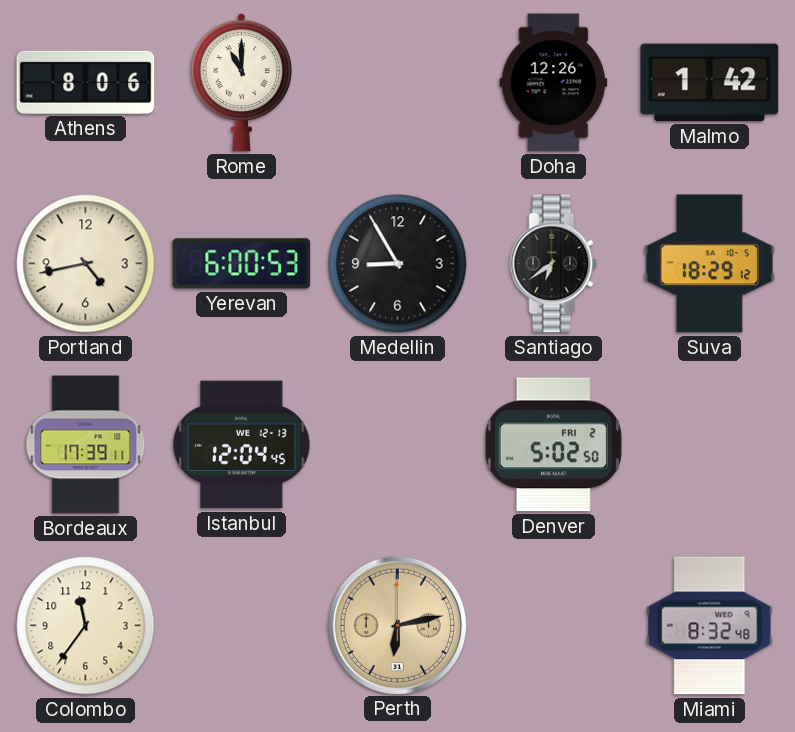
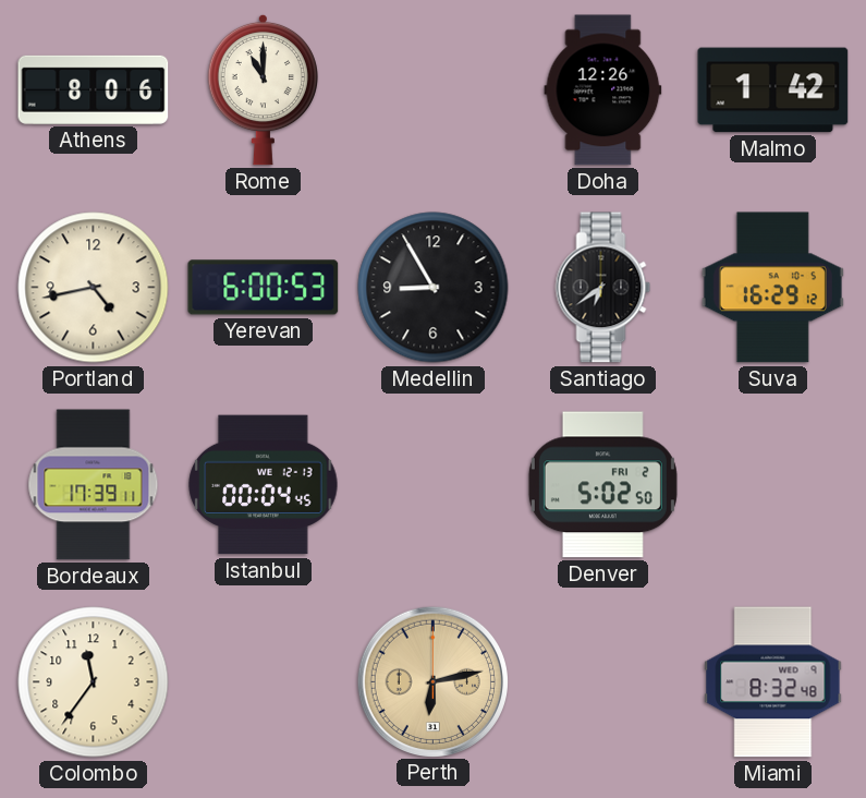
Suva: 18:29 -> 16:29
Istanbul: 12:04 -> 00:04
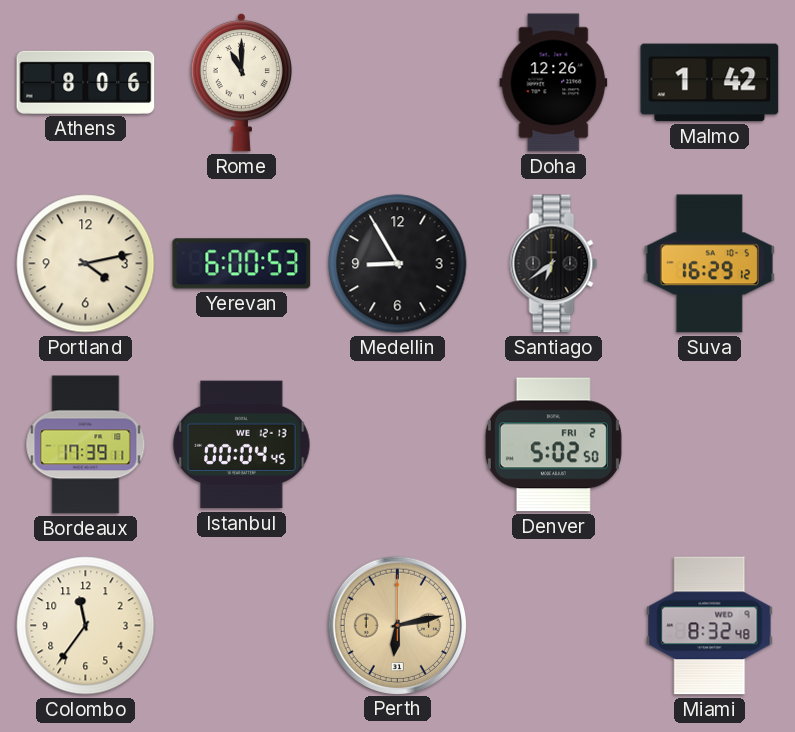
Portland: 4:43 -> 4:13
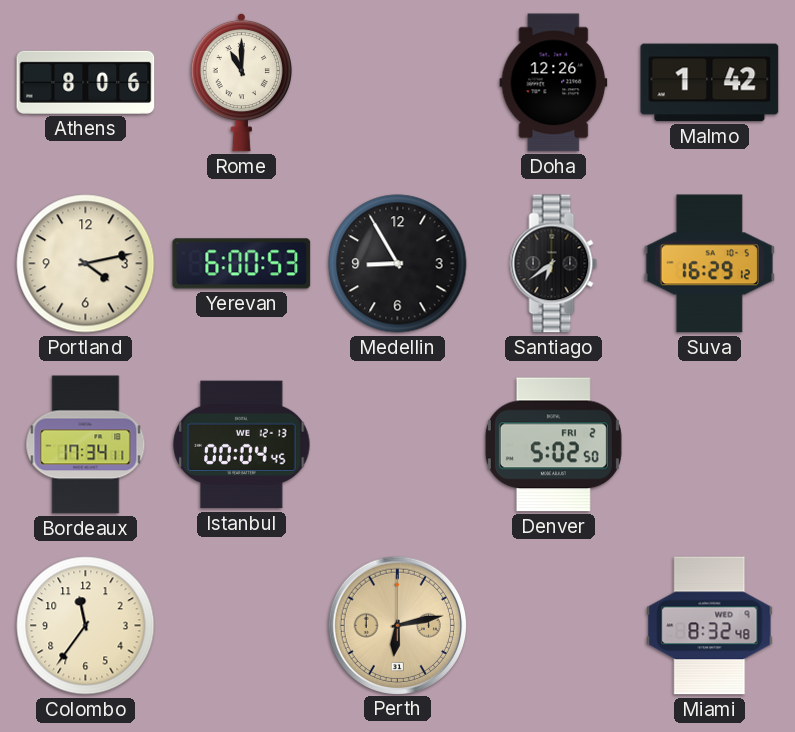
Bordeaux: 17:39 -> 17:34
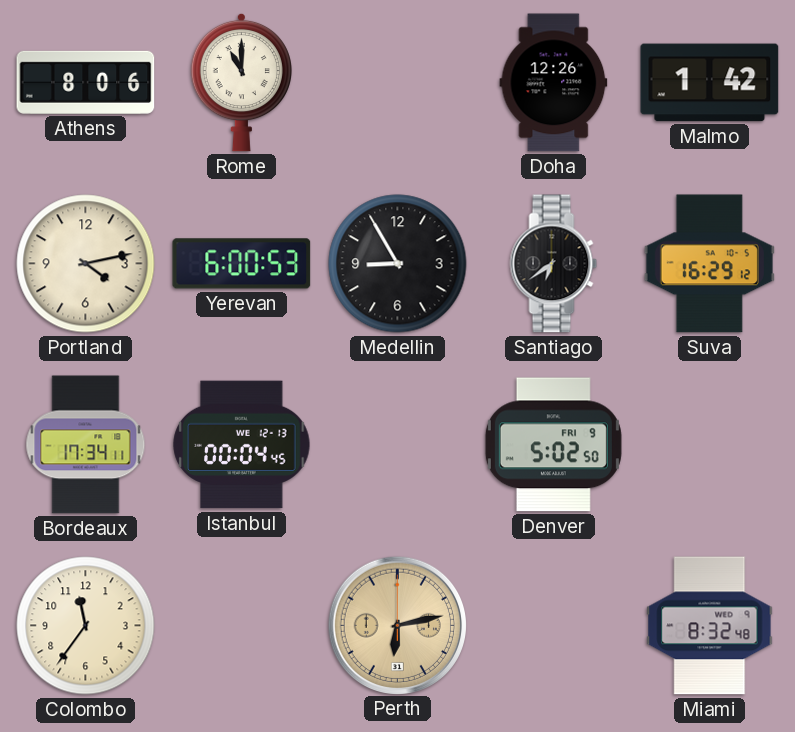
Denver date: FRI 2 -> FRI 9
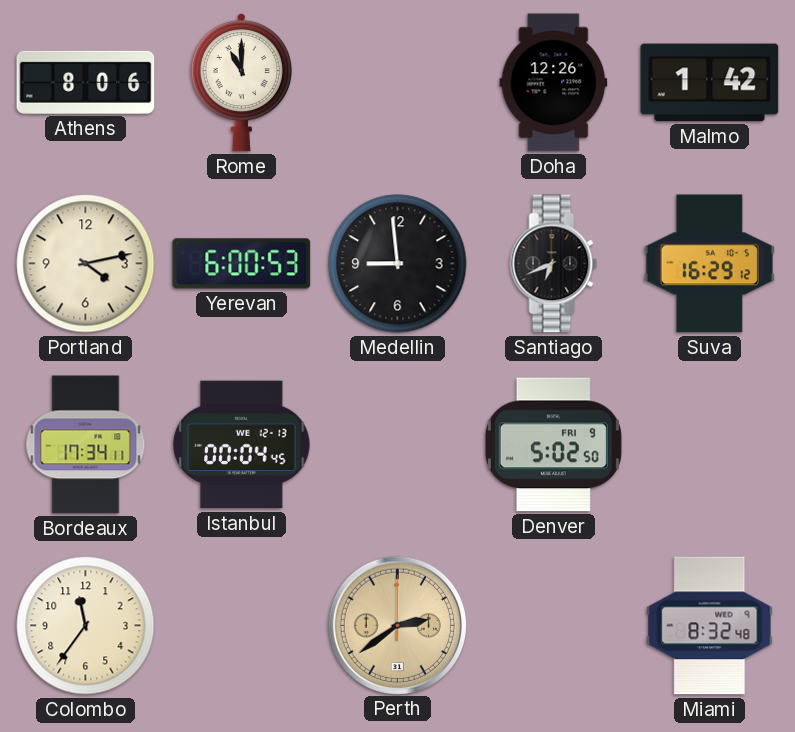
Medellin: 8:55 -> 8:59
Santiago: 6:39 -> 6:41
Perth: 6:13 -> 2:39
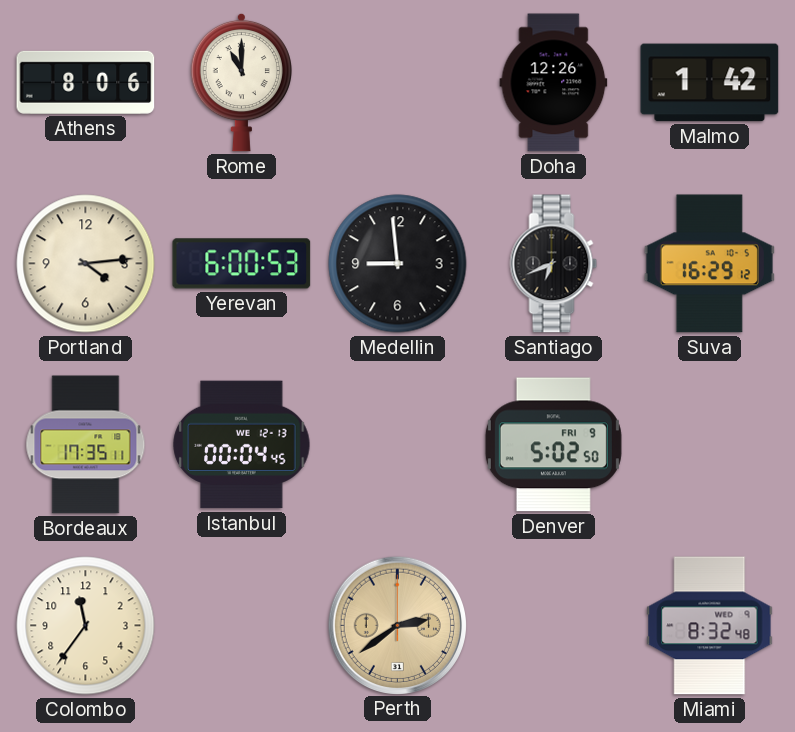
Portland: 4:13 -> 4:14
Bordeaux: 17:34 -> 17:35
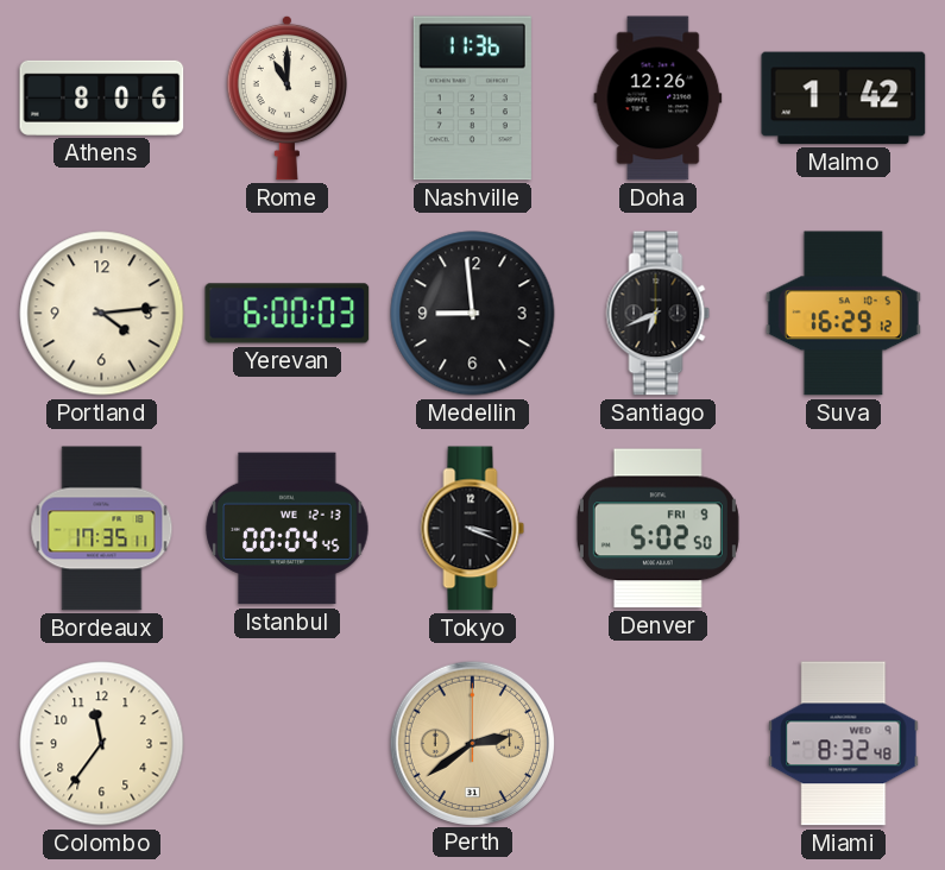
Nashville: none -> 11:36
Yerevan: 6:00:53 -> 6:00:03
Tokyo: none -> 3:19
